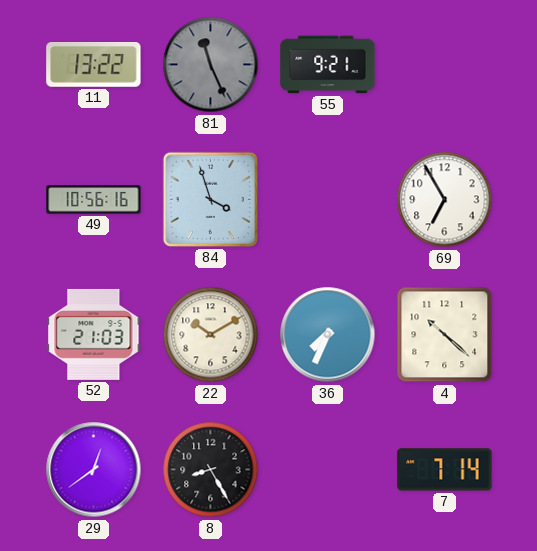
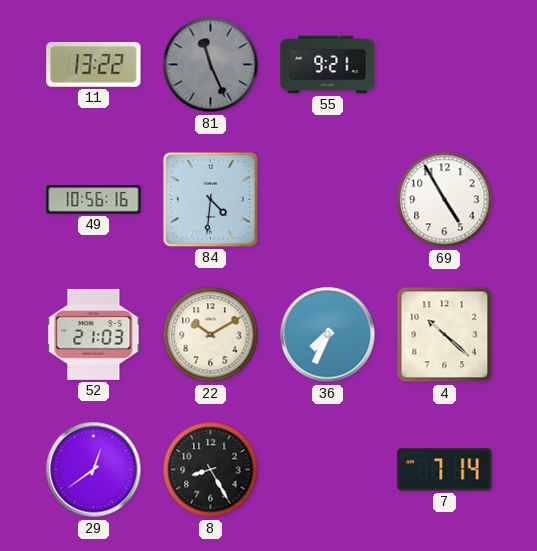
84: 3:57 -> 4:31
69: 6:55 -> 4:55
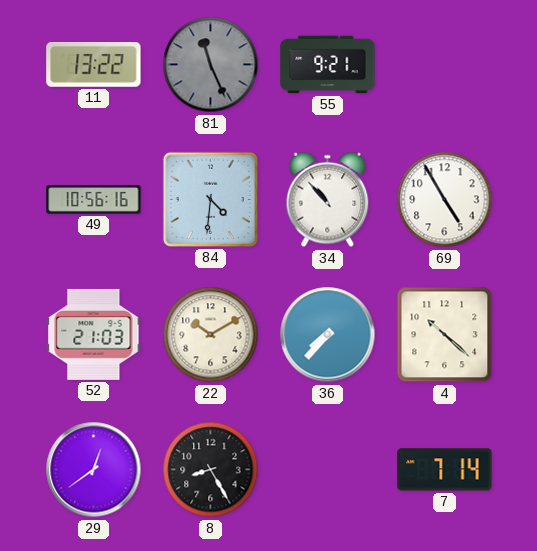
34: none -> 10:53
36: 7:34 -> 7:37
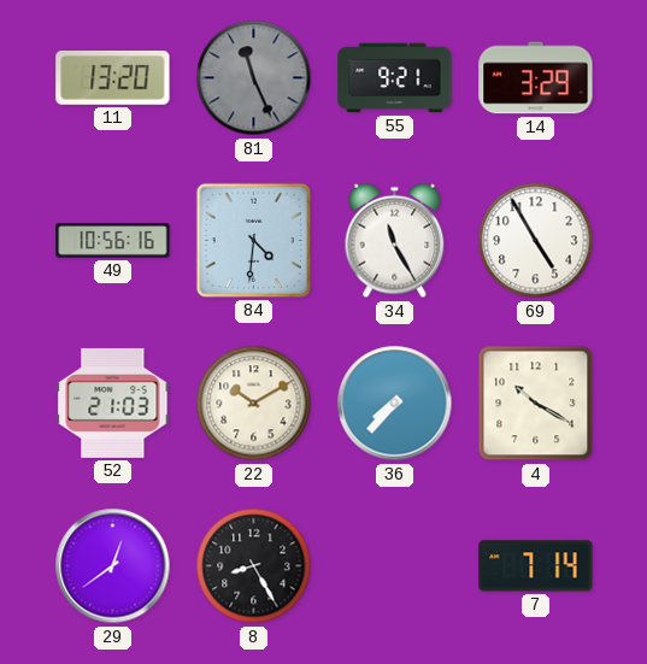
11: 13:22 -> 13:20
14: none -> 3:29
34: 10:53 -> 11:25
4: 10:22 -> 10:20
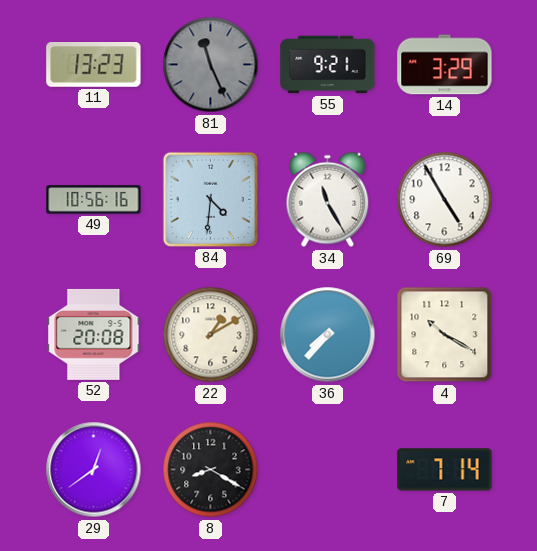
11: 13:20 -> 13:23
52: 21:03 -> 20:08
22: 10:10 -> 1:10
8: 8:25 -> 8:20
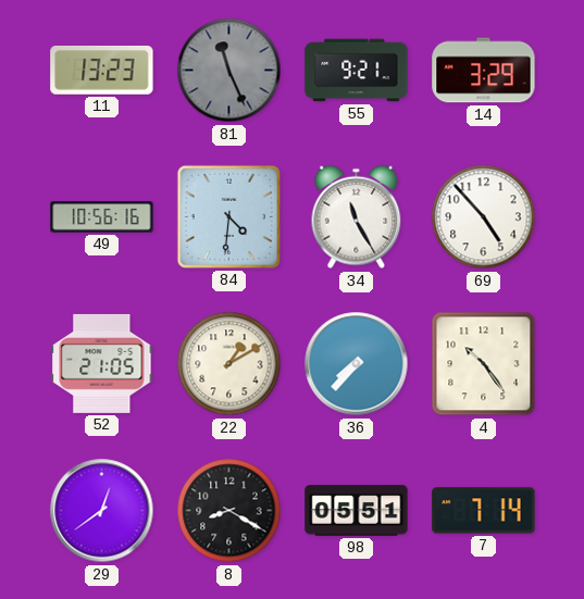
69: 4:55 -> 4:53
52: 20:08 -> 21:05
4: 10:20 -> 10:24
98: none -> 05:51
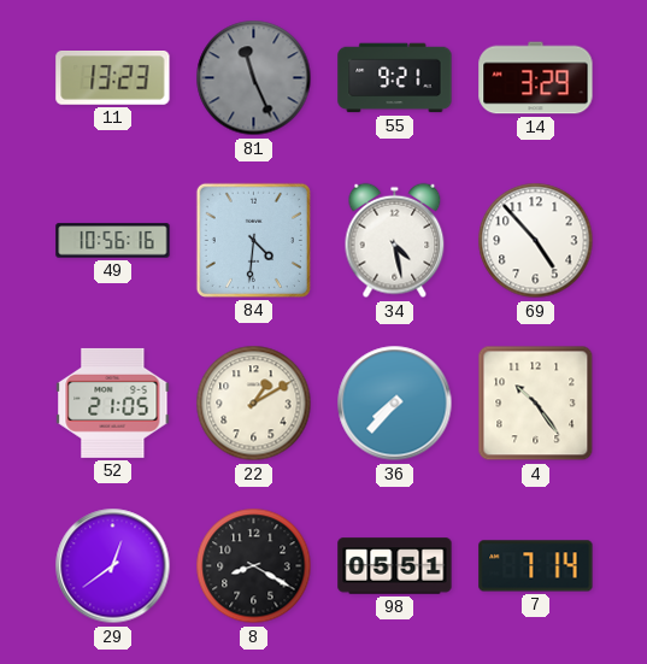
34: 11:25 -> 4:28
